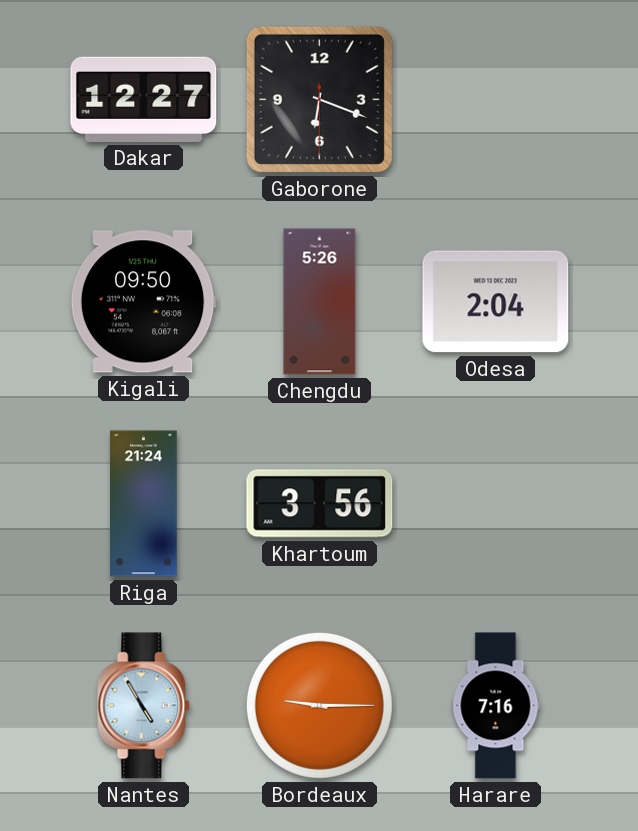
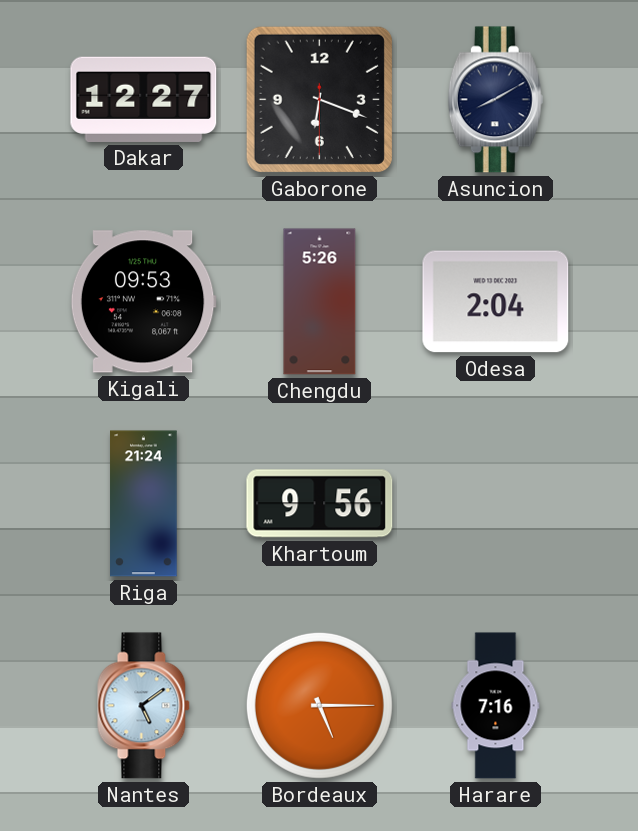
Asuncion: none -> 8:10
Kigali: 09:50 -> 09:53
Khartoum: 3:56 -> 9:56
Nantes: 4:55 -> 5:09
Bordeaux: 9:15 -> 5:15
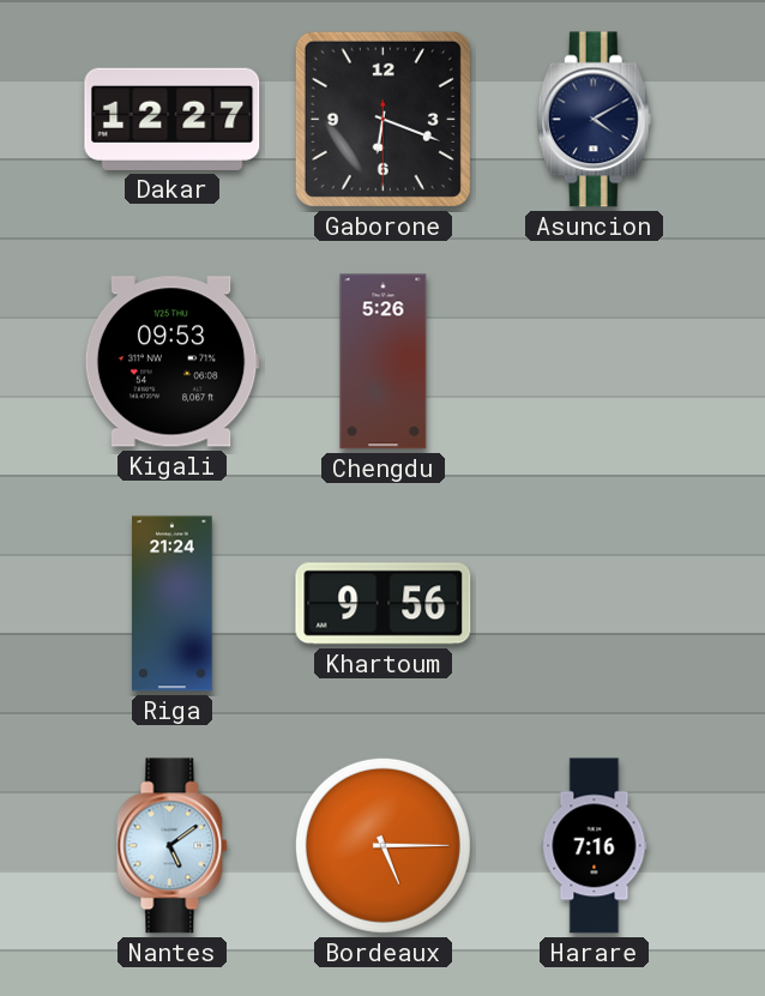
Asuncion: 8:10 -> 4:10
Odesa: 2:04 -> none
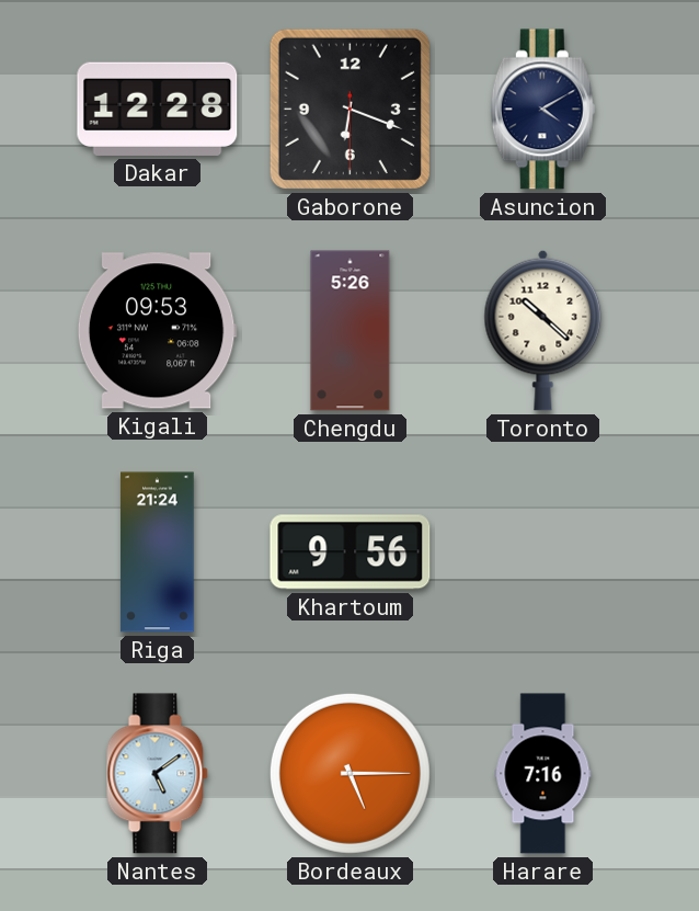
Dakar: 12:27 -> 12:28
Toronto: none -> 10:22
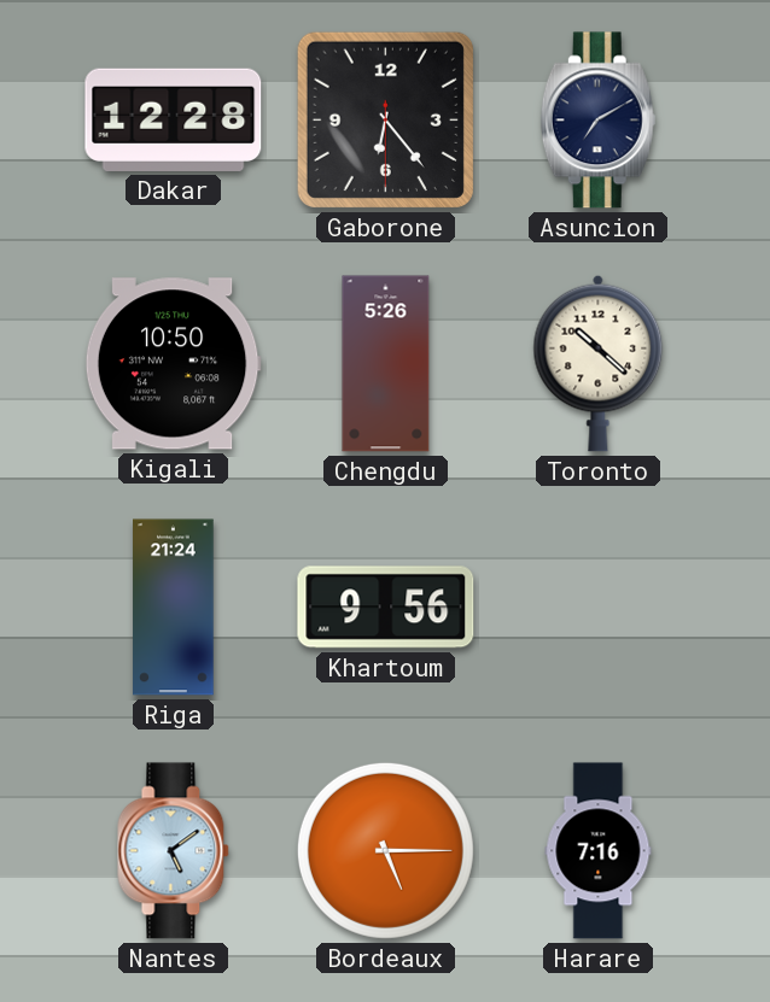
Gaborone: 6:18 -> 6:23
Asuncion: 4:10 -> 7:10
Kigali: 09:53 -> 10:50
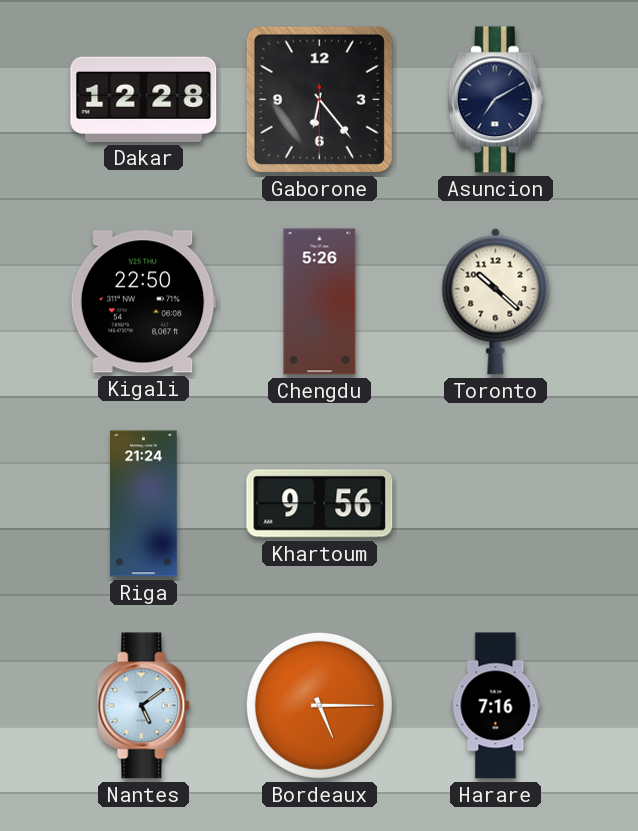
Kigali: 10:50 -> 22:50
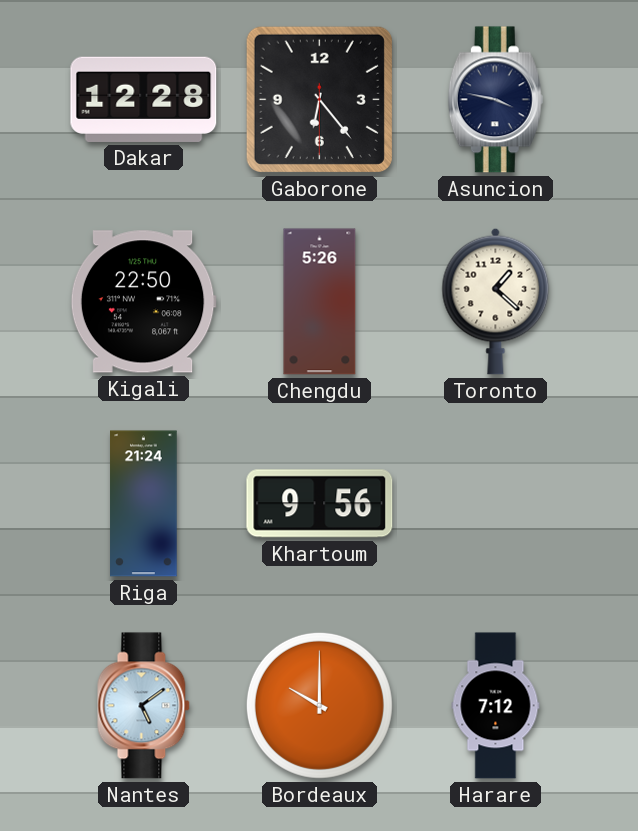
Asuncion: 7:10 -> 3:47
Toronto: 10:22 -> 1:22
Bordeaux: 5:15 -> 10:00
Harare: 7:16 -> 7:12
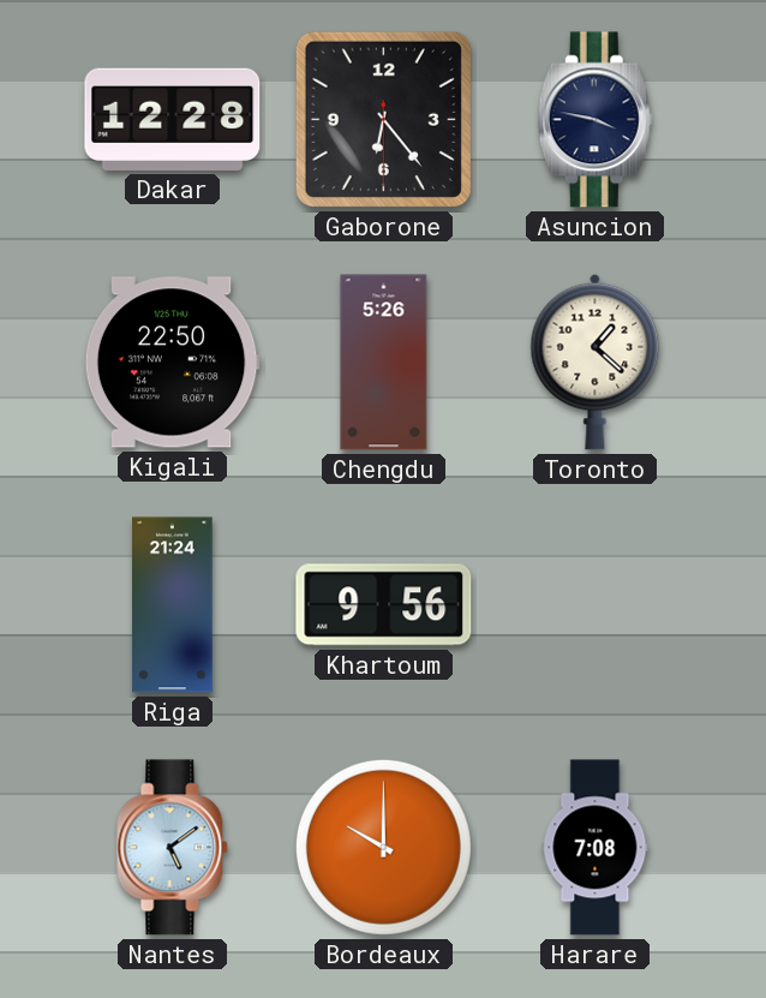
Harare: 7:12 -> 7:08
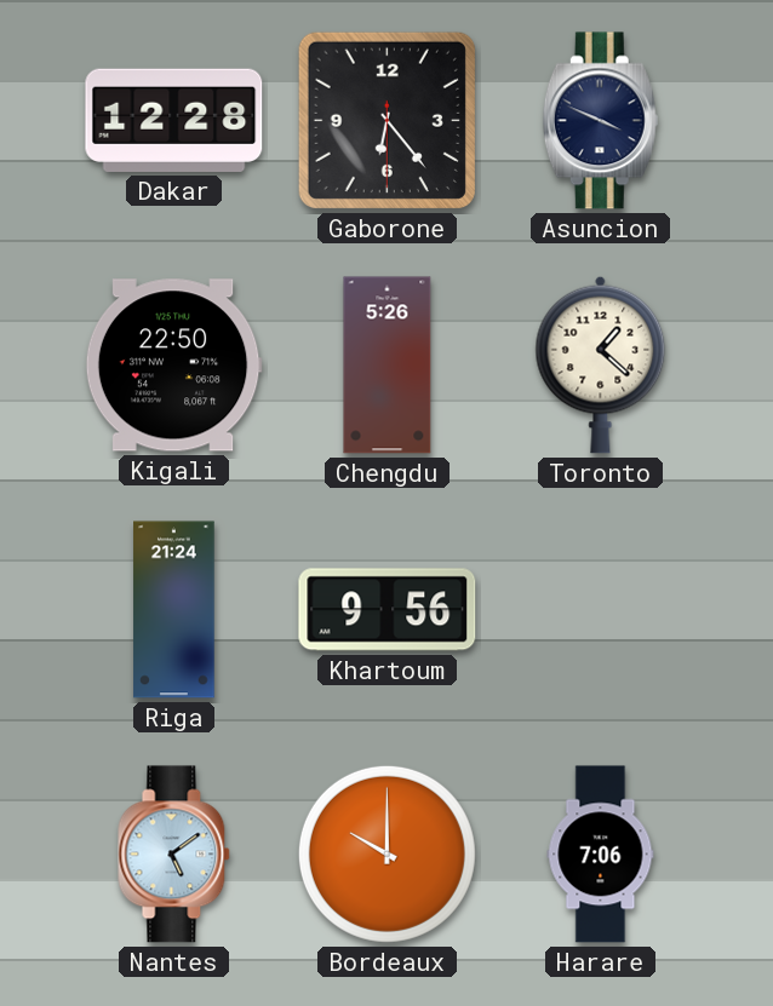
Asuncion: 3:47 -> 3:49
Harare: 7:08 -> 7:06
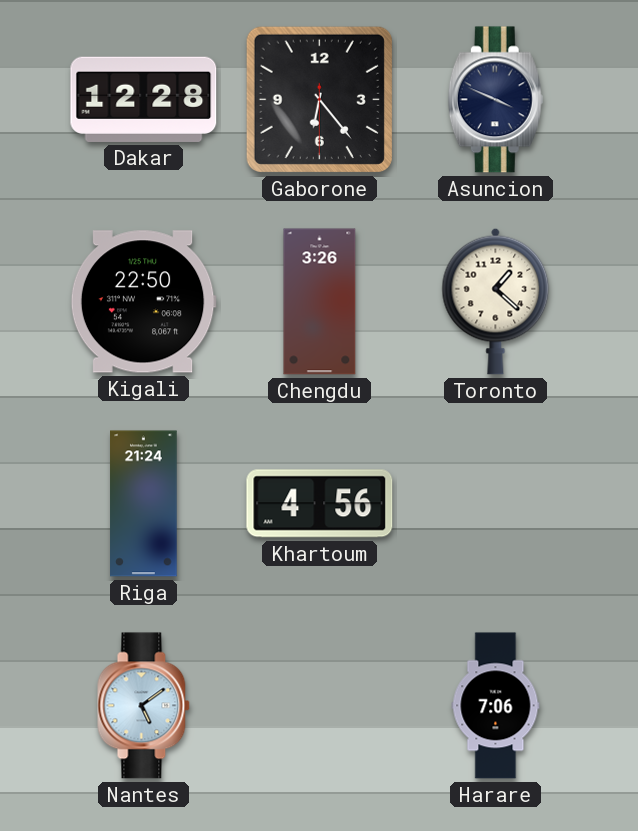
Chengdu: 5:26 -> 3:26
Khartoum: 9:56 -> 4:56
Bordeaux: 10:00 -> none
